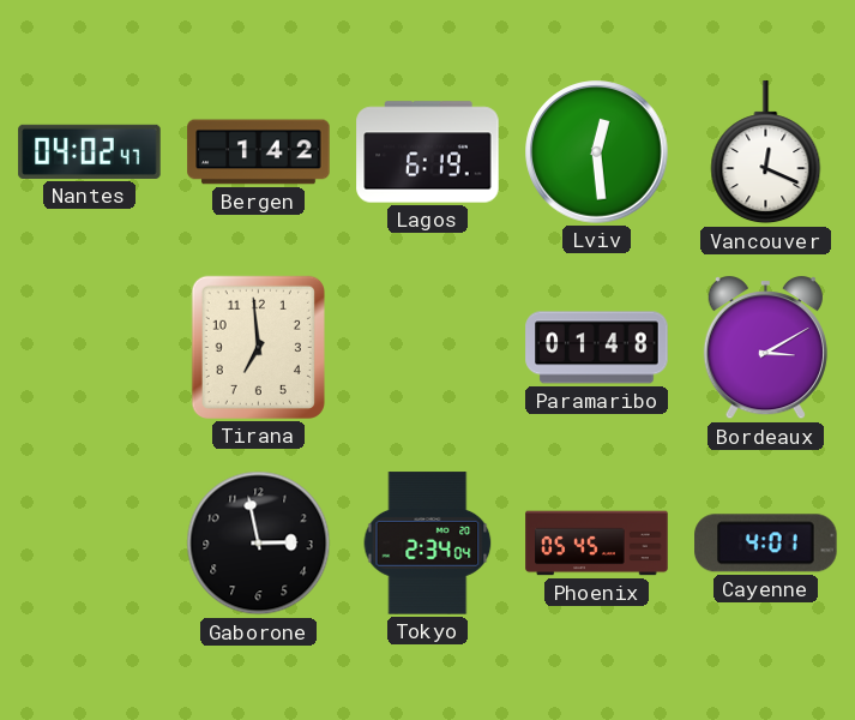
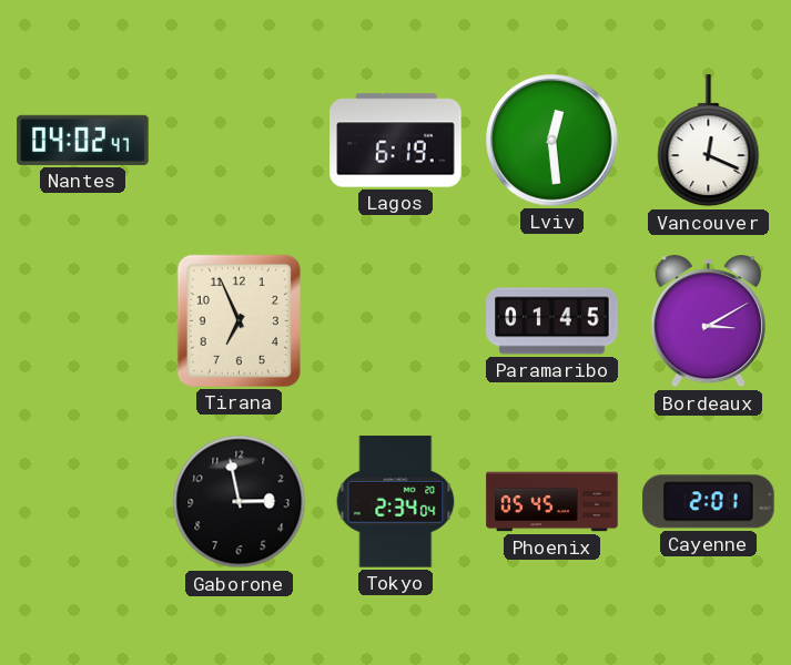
Bergen: 1:42 -> none
Tirana: 6:59 -> 6:56
Paramaribo: 01:48 -> 01:45
Cayenne: 4:01 -> 2:01
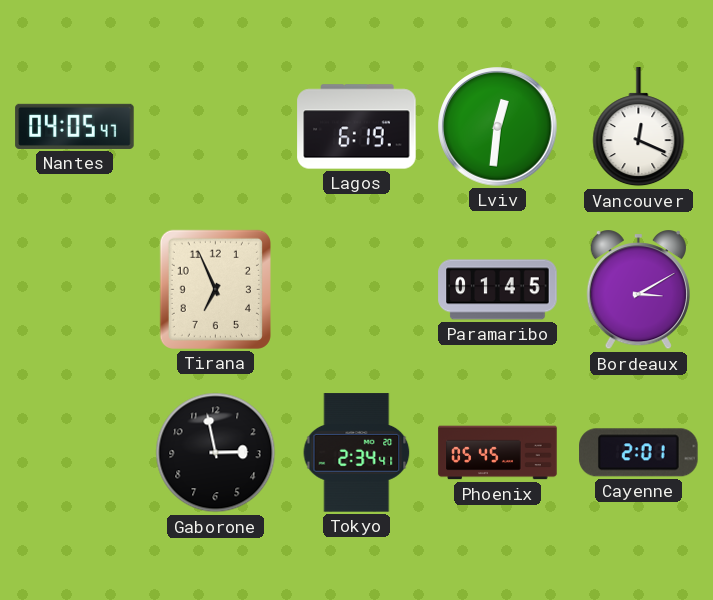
Nantes: 04:02 -> 04:05
Lviv: 12:29 -> 12:31
Tokyo: 2:34:04 -> 2:34:41
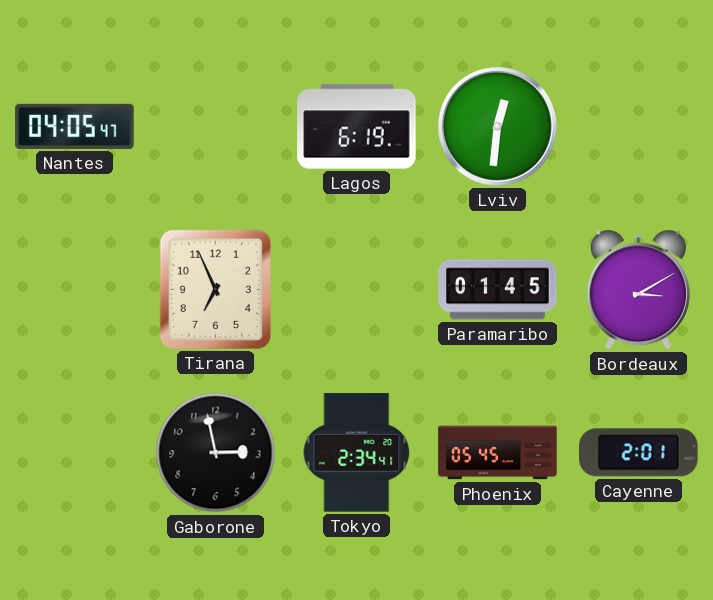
Vancouver: 12:19 -> none
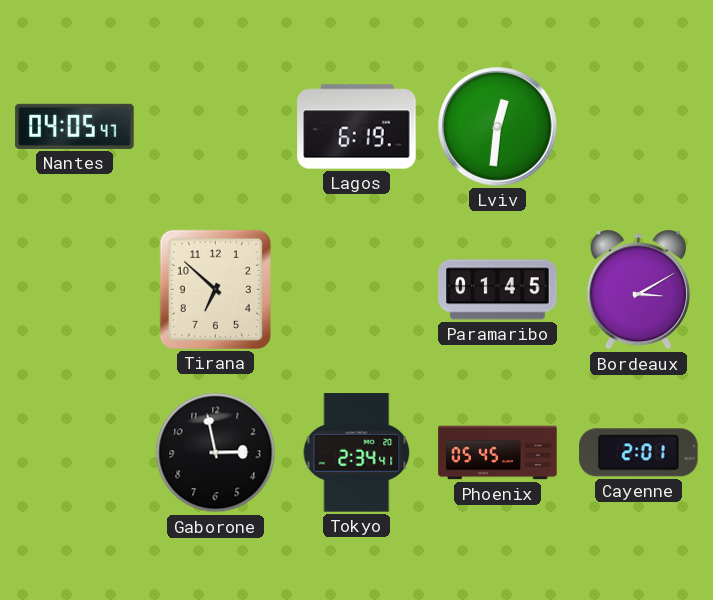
Tirana: 6:56 -> 6:52
